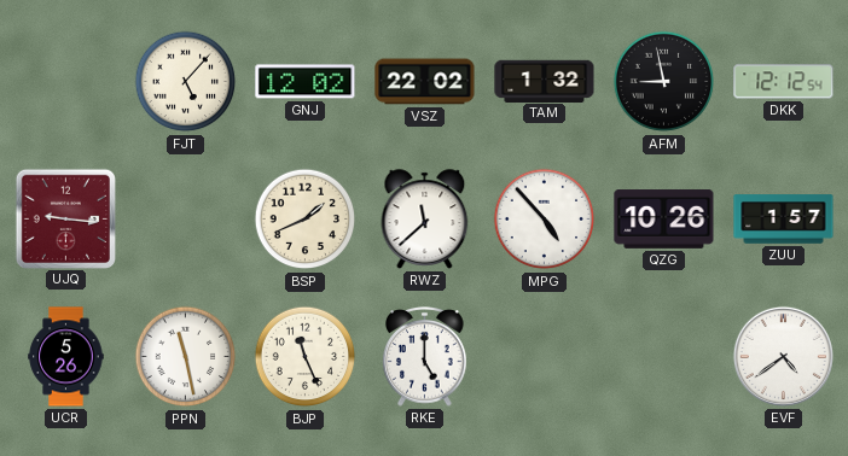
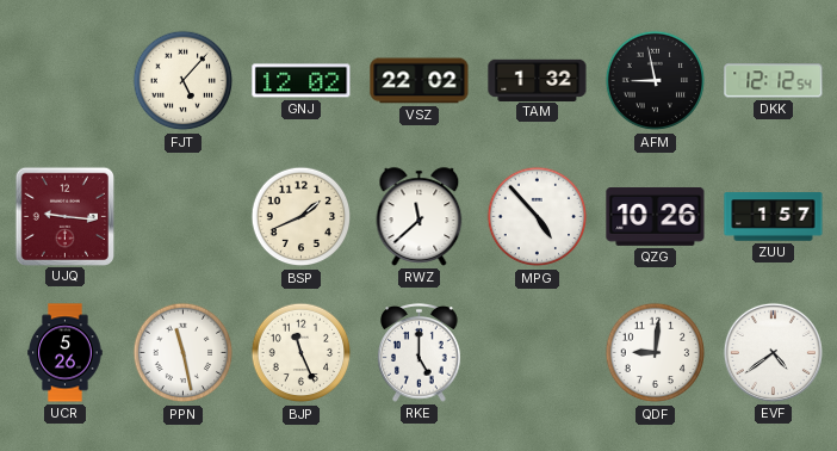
QDF: none -> 9:01
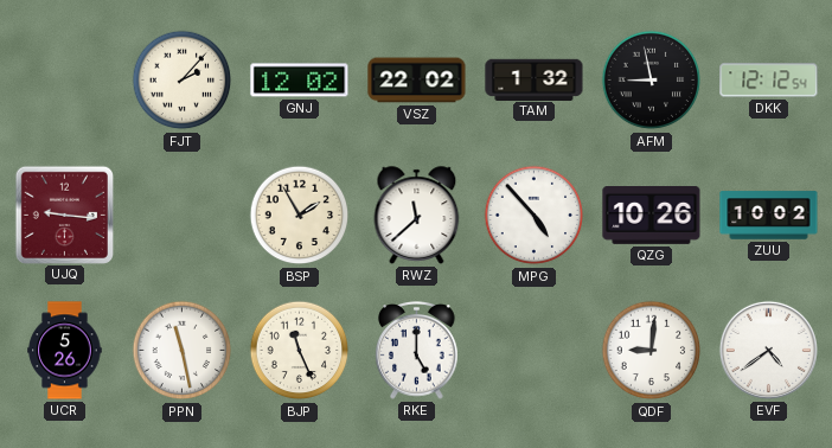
FJT: 5:07 -> 2:07
BSP: 1:41 -> 1:55
ZUU: 1:57 -> 10:02
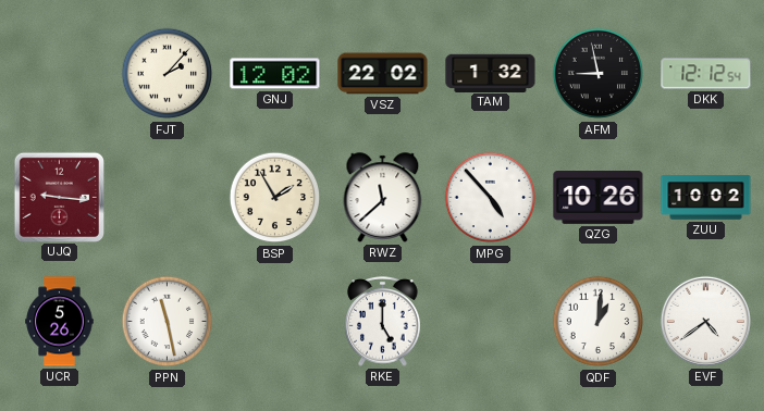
BJP: 11:26 -> none
QDF: 9:01 -> 1:01
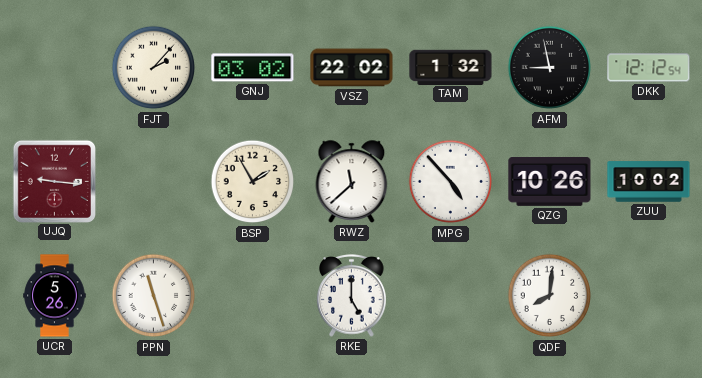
GNJ: 12:02 -> 03:02
PPN: 11:28 -> 11:27
QDF: 1:01 -> 8:01
EVF: 4:39 -> none
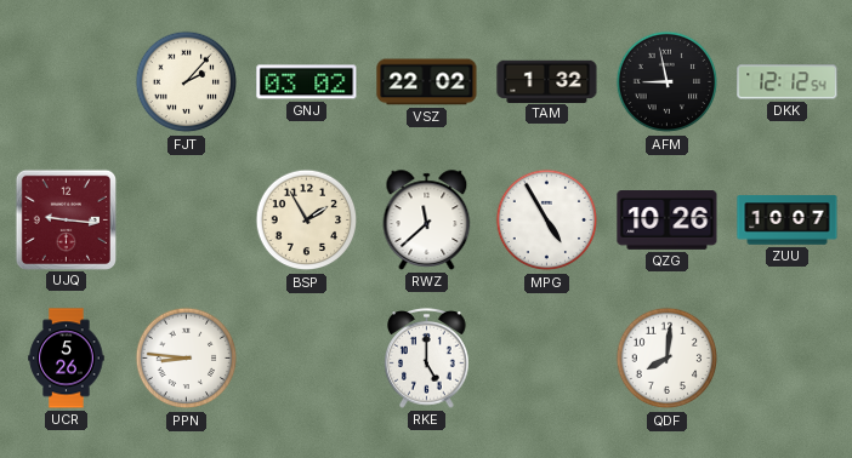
MPG: 4:53 -> 4:55
ZUU: 10:02 -> 10:07
PPN: 11:27 -> 8:46
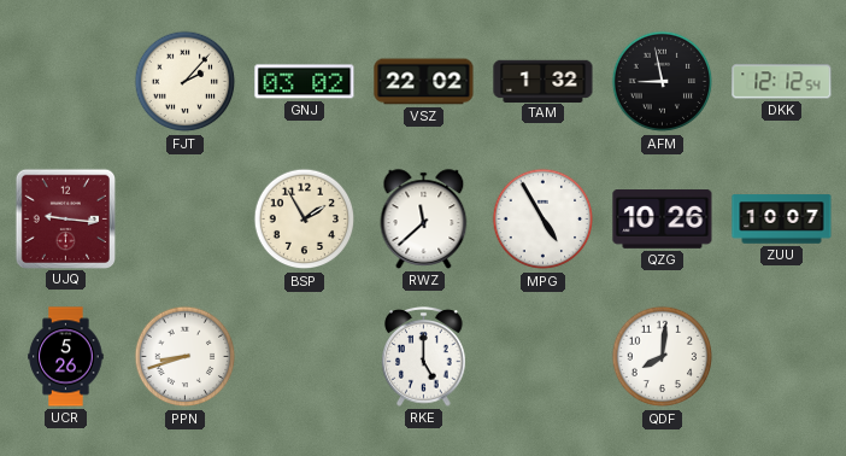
PPN: 8:46 -> 8:42
